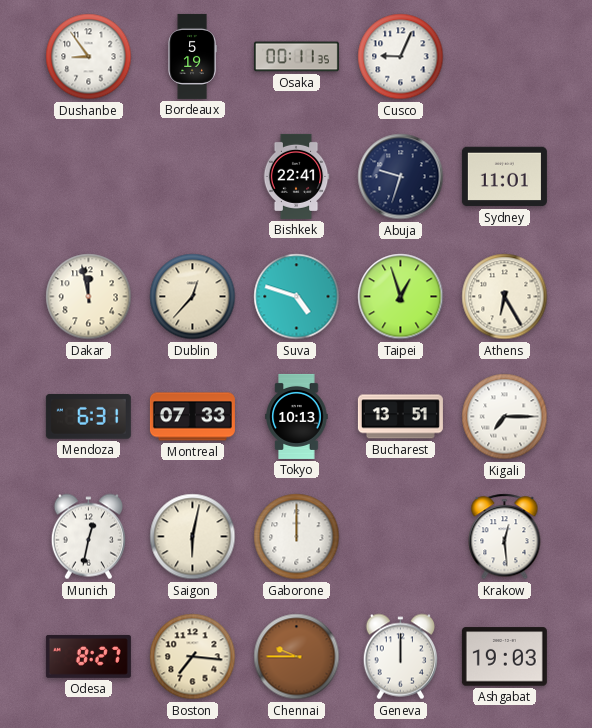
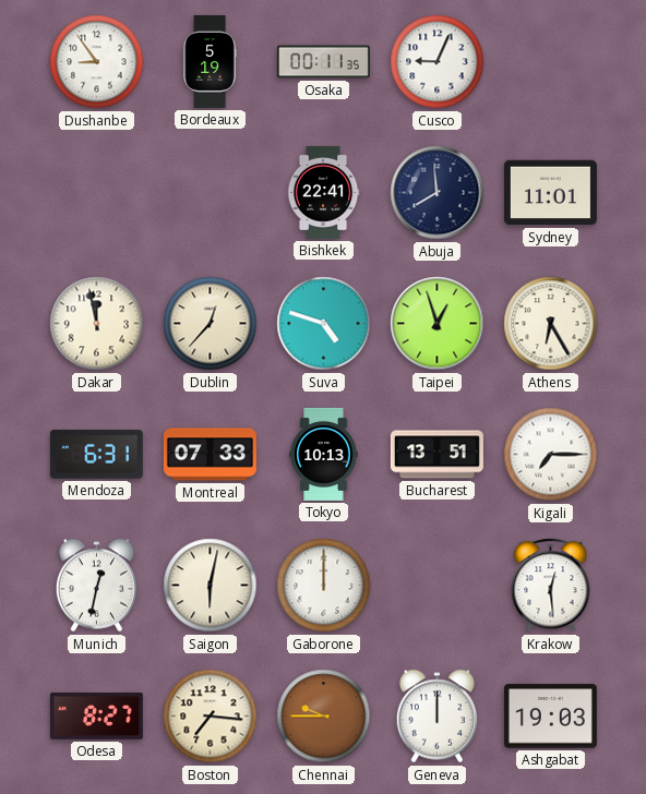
Abuja: 9:33 -> 7:59
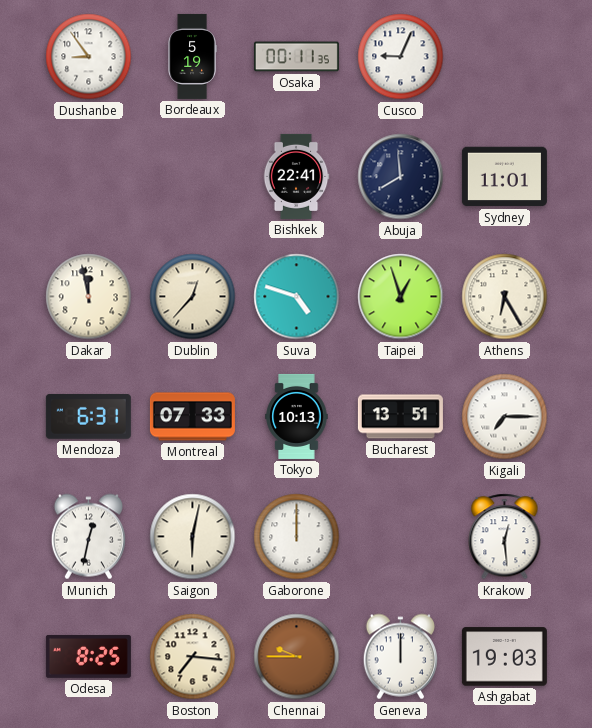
Odesa: 8:27 -> 8:25
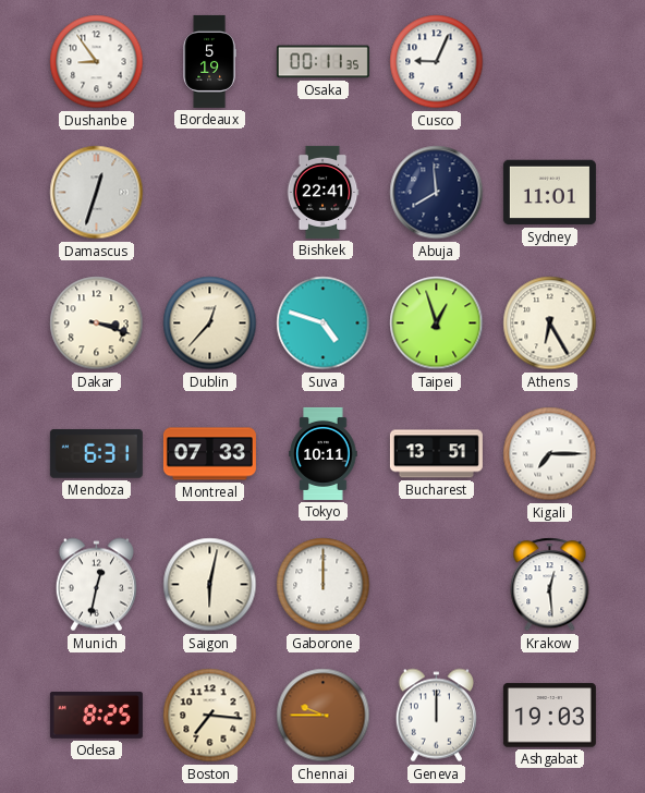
Damascus: none -> 12:33
Dakar: 11:58 -> 3:18
Tokyo: 10:13 -> 10:11
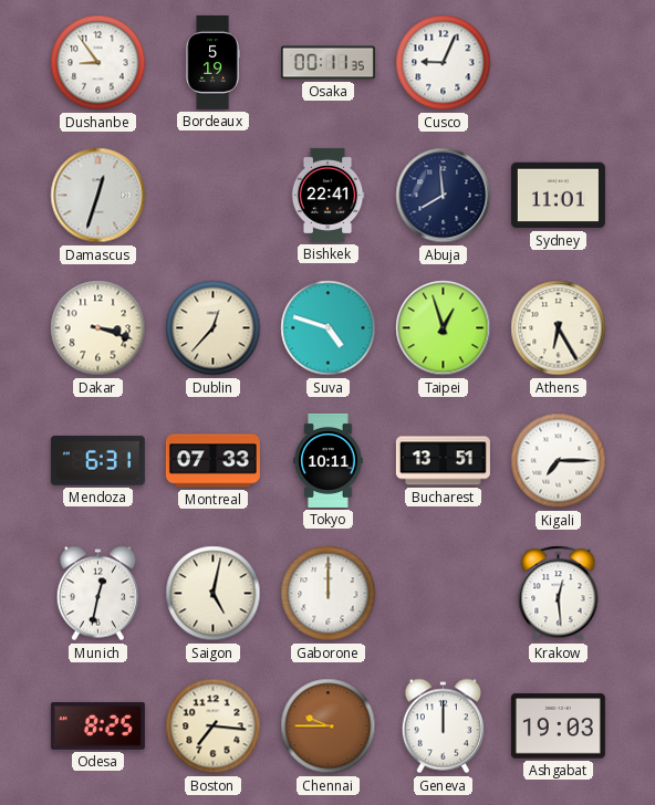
Saigon: 6:02 -> 5:02
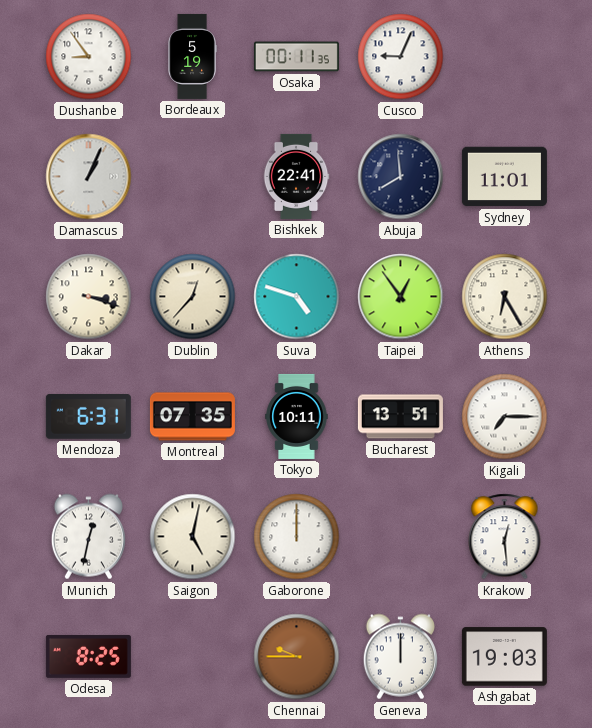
Damascus: 12:33 -> 1:04
Taipei: 12:57 -> 12:54
Montreal: 07:33 -> 07:35
Boston: 7:16 -> none
